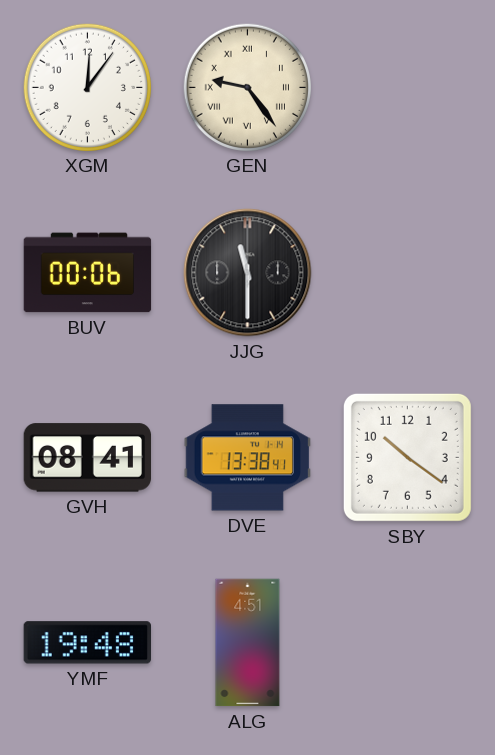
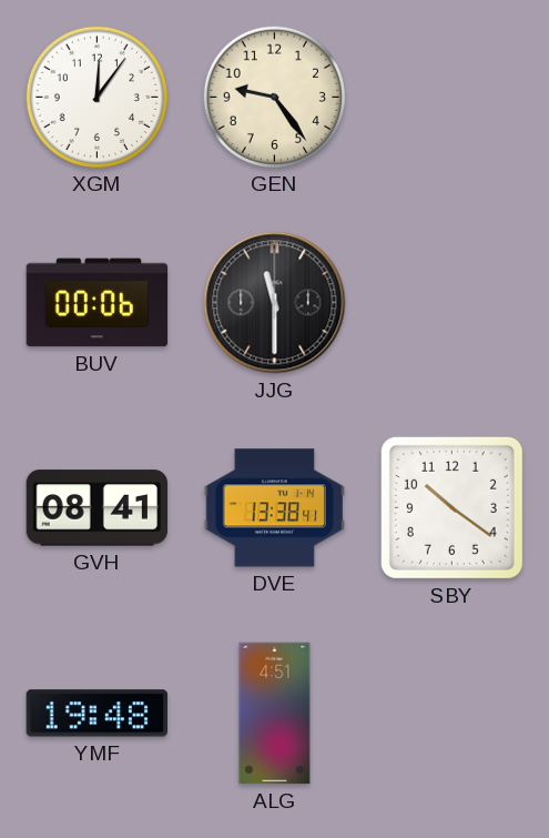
GEN numerals: Roman -> Arabic
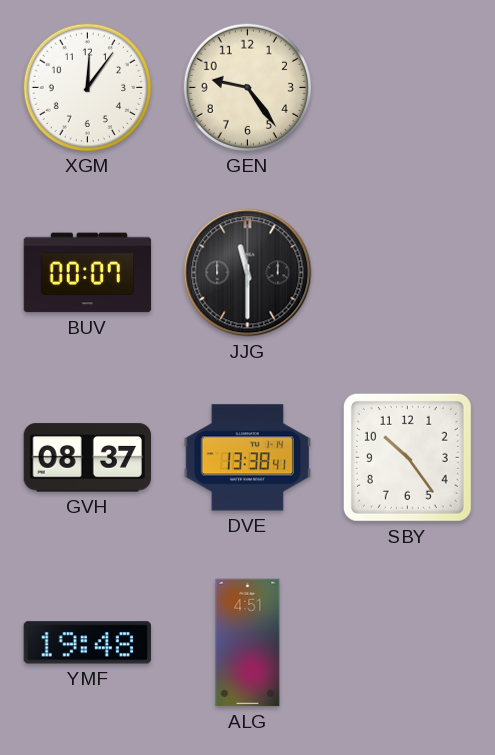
BUV: 00:06 -> 00:07
GVH: 08:41 -> 08:37
SBY: 10:21 -> 10:24
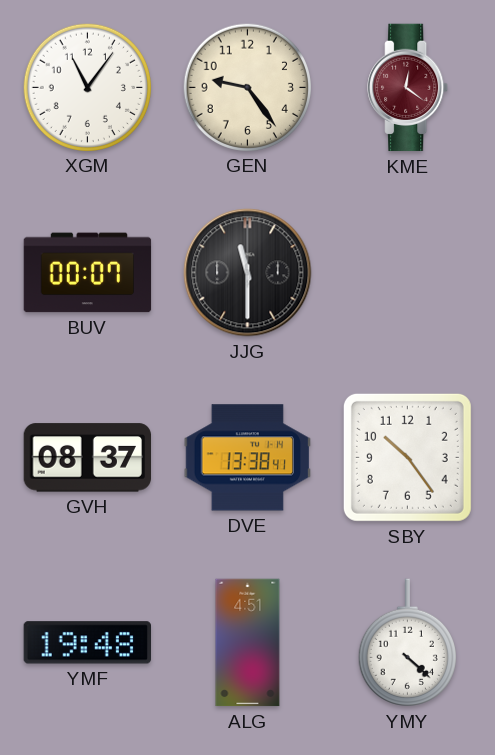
XGM: 12:06 -> 11:06
KME: none -> 12:21
YMY: none -> 4:22
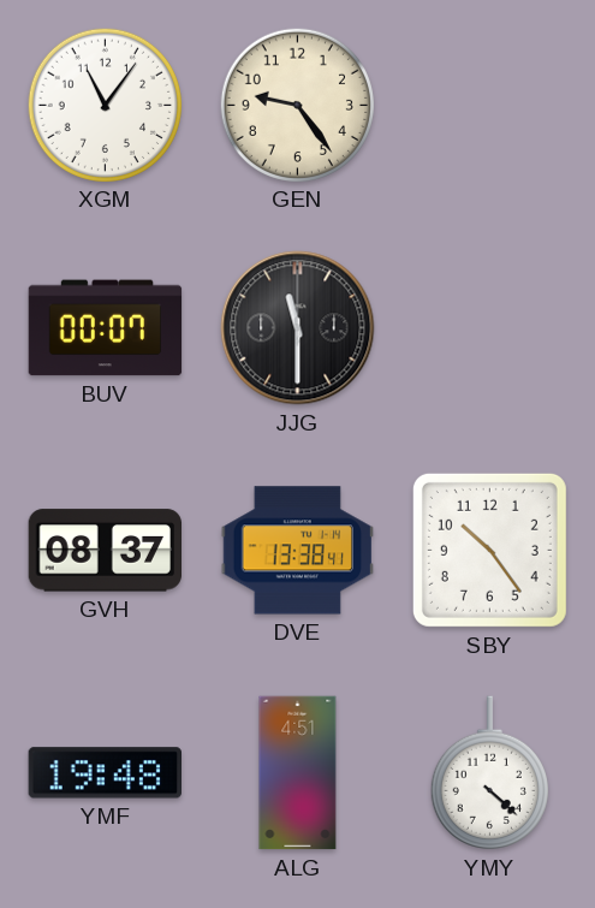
KME: 12:21 -> none
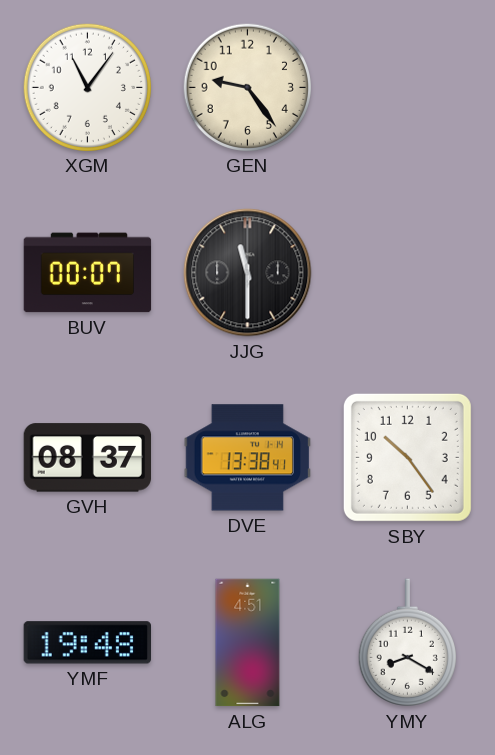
YMY: 4:22 -> 8:20
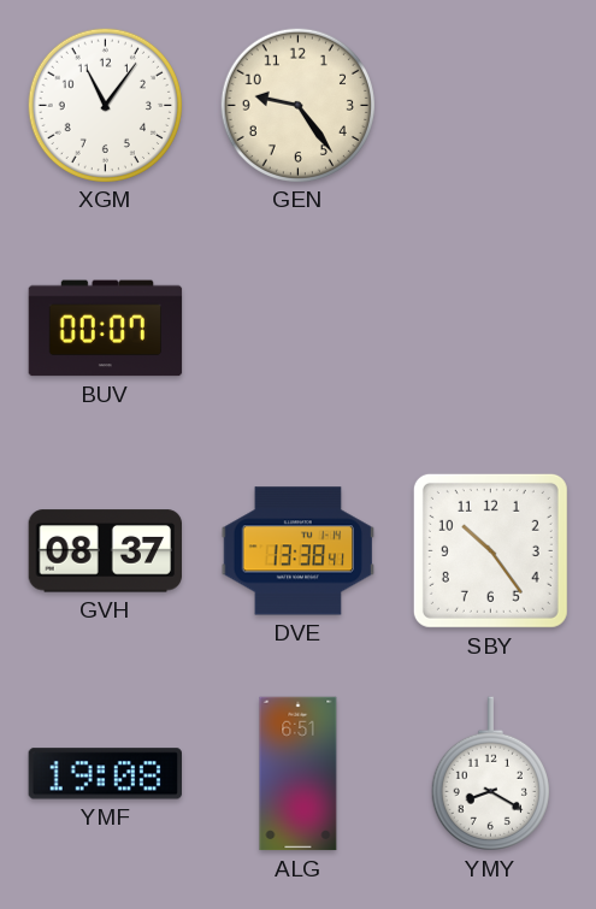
JJG: 11:30 -> none
YMF: 19:48 -> 19:08
ALG: 4:51 -> 6:51
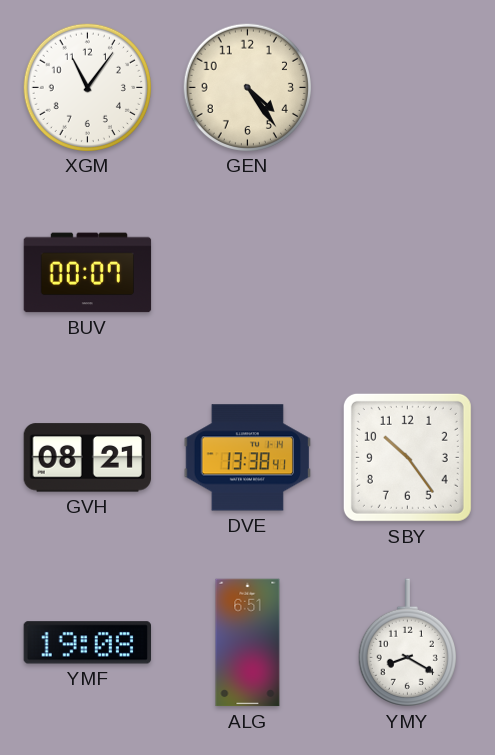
GEN: 9:24 -> 4:24
GVH: 08:37 -> 08:21
